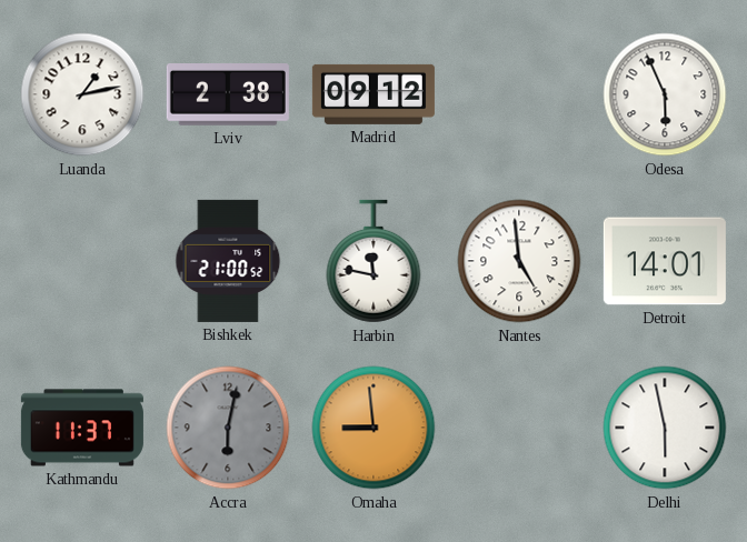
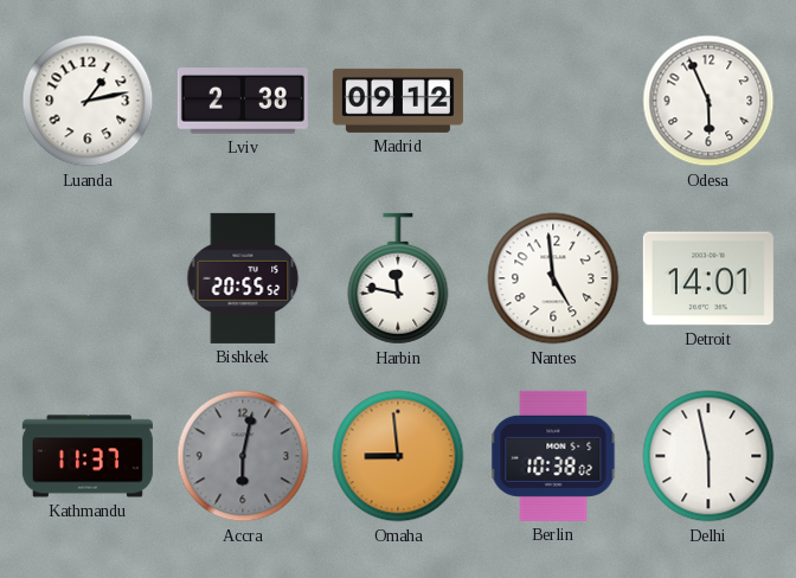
Bishkek: 21:00 -> 20:55
Berlin: none -> 10:38
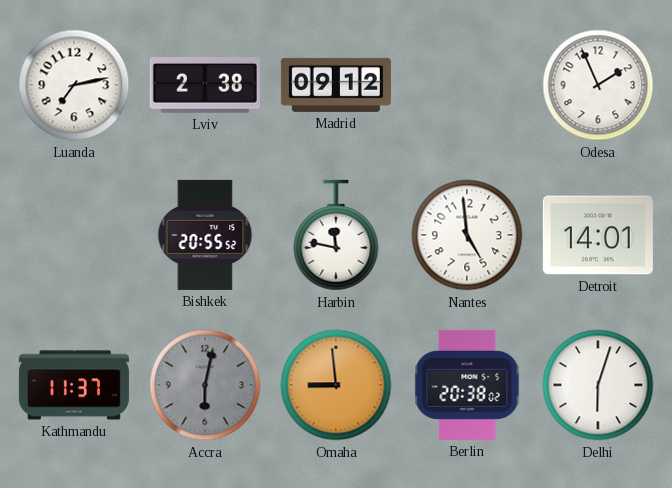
Luanda: 1:13 -> 7:13
Odesa: 5:56 -> 1:56
Berlin: 10:38 -> 20:38
Delhi: 5:58 -> 6:03
